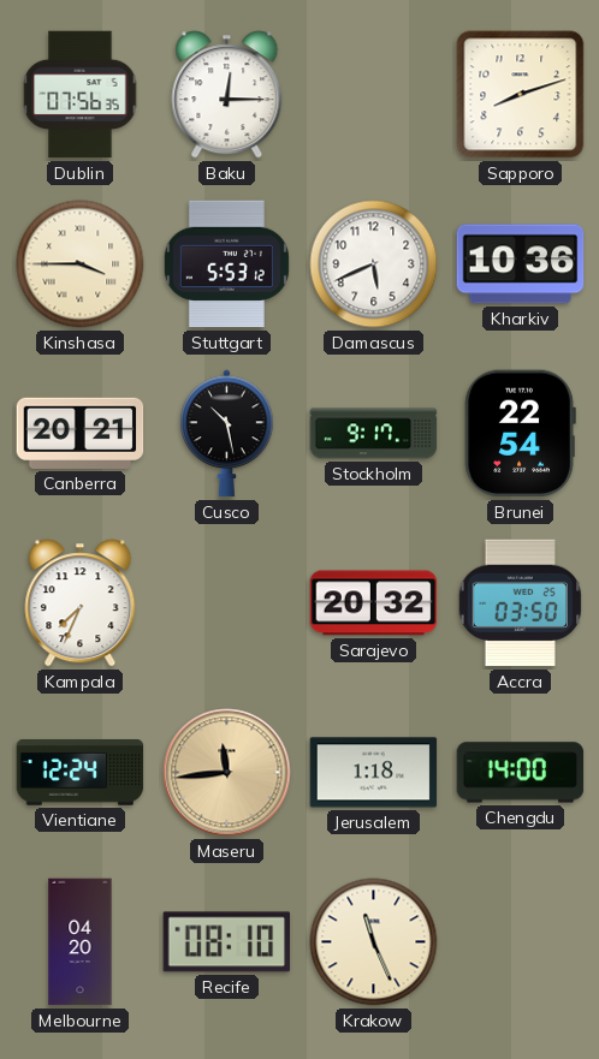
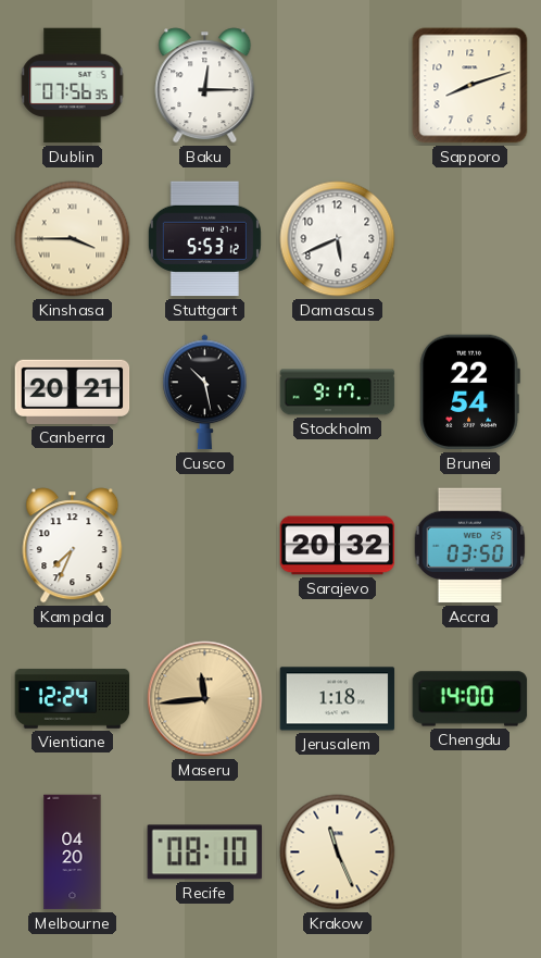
Kharkiv: 10:36 -> none
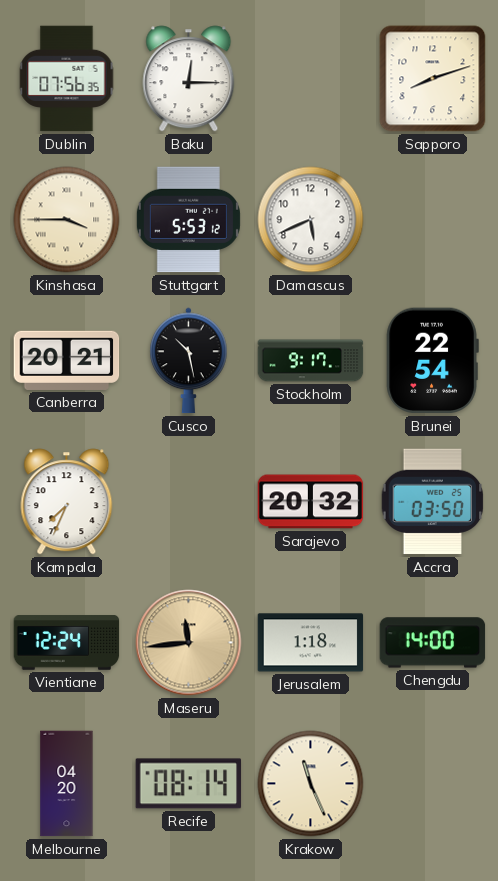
Recife: 08:10 -> 08:14
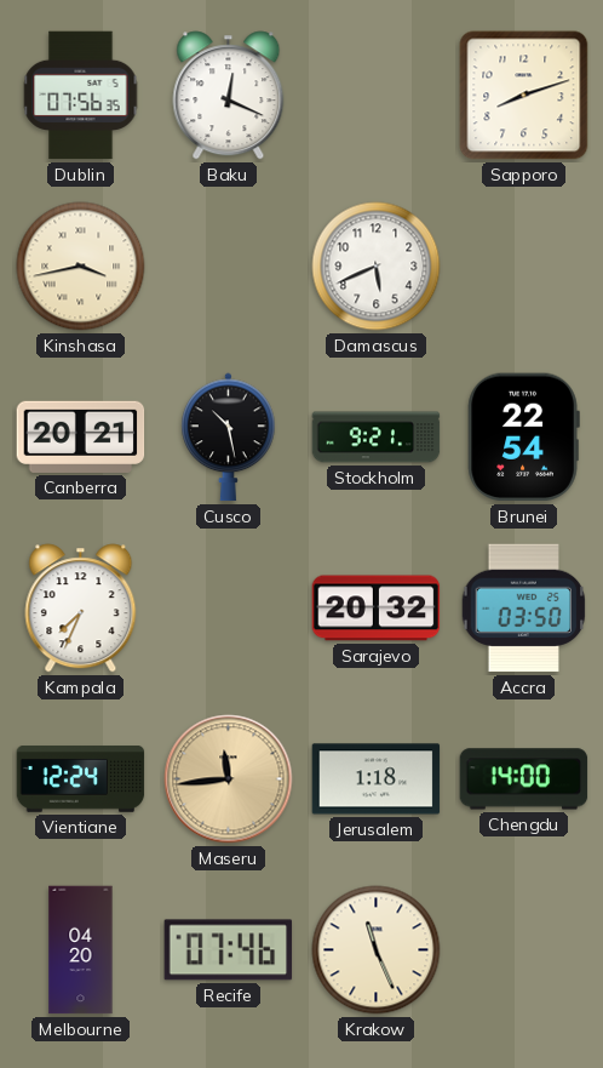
Baku: 12:15 -> 12:19
Kinshasa: 3:45 -> 3:43
Stuttgart: 5:53 -> none
Stockholm: 9:17 -> 9:21
Recife: 08:14 -> 07:46
